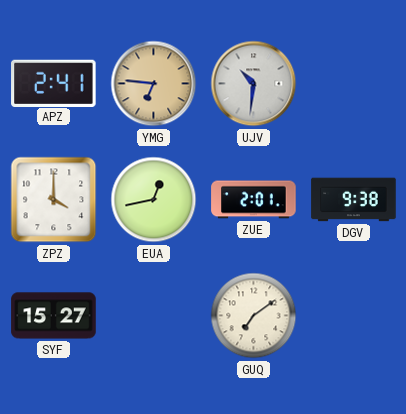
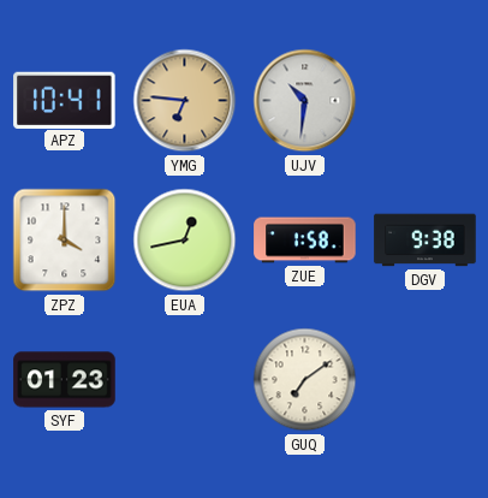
APZ: 2:41 -> 10:41
ZUE: 2:01 -> 1:58
SYF: 15:27 -> 01:23
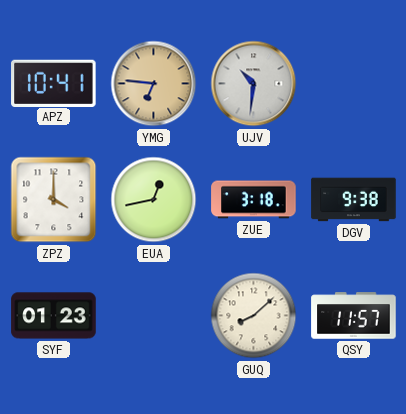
ZUE: 1:58 -> 3:18
GUQ: 7:09 -> 8:08
QSY: none -> 11:57
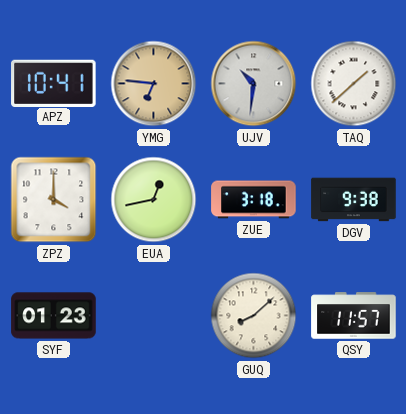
TAQ: none -> 1:38
